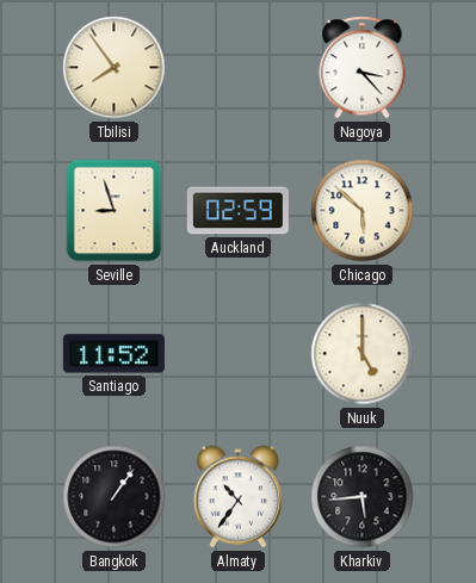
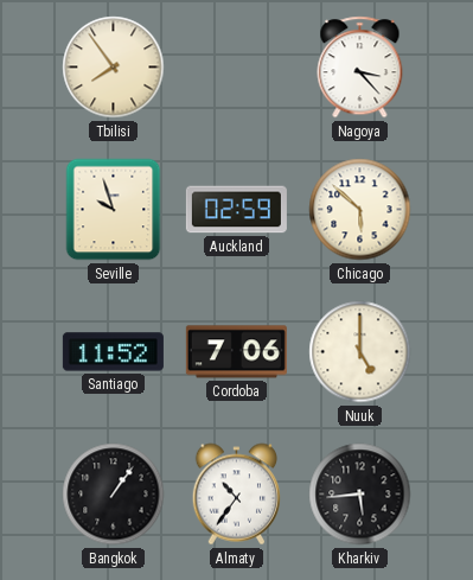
Seville: 8:57 -> 9:57
Cordoba: none -> 7:06
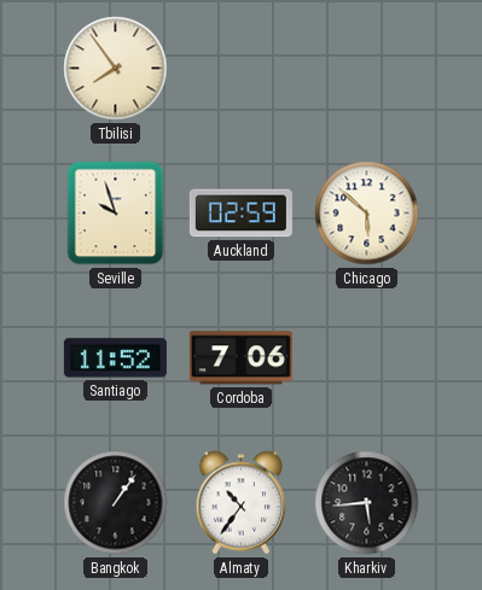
Nagoya: 3:23 -> none
Nuuk: 5:00 -> none
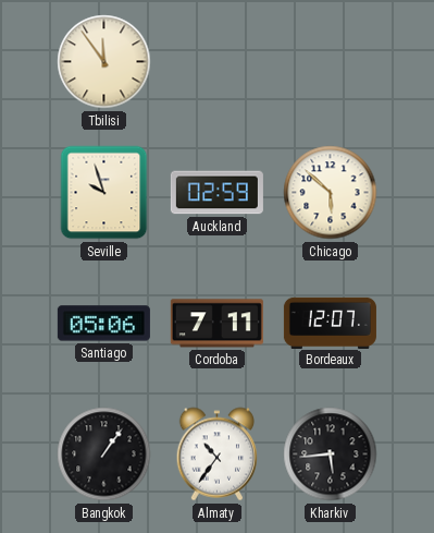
Tbilisi: 7:54 -> 11:54
Santiago: 11:52 -> 05:06
Cordoba: 7:06 -> 7:11
Bordeaux: none -> 12:07
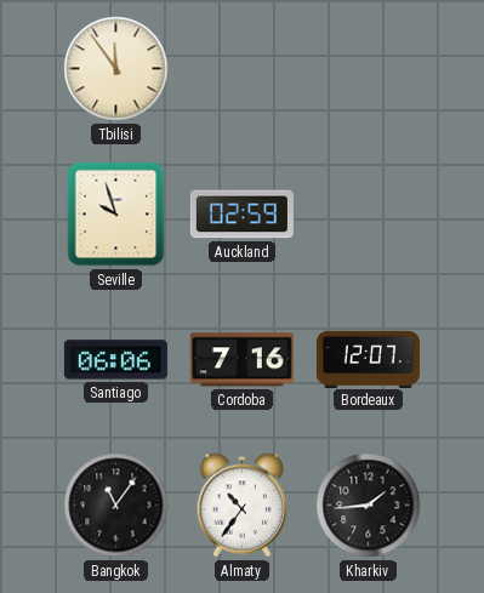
Chicago: 5:52 -> none
Santiago: 05:06 -> 06:06
Cordoba: 7:11 -> 7:16
Bangkok: 1:06 -> 11:06
Kharkiv: 5:44 -> 1:44
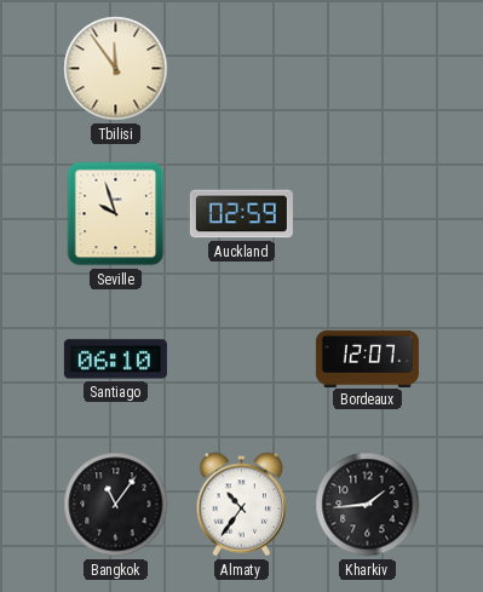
Santiago: 06:06 -> 06:10
Cordoba: 7:16 -> none
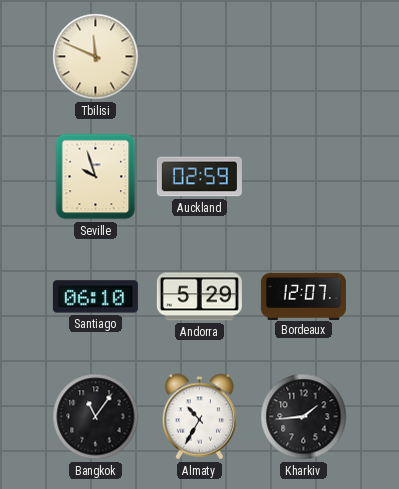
Tbilisi: 11:54 -> 11:49
Andorra: none -> 5:29
Almaty: 10:36 -> 10:35
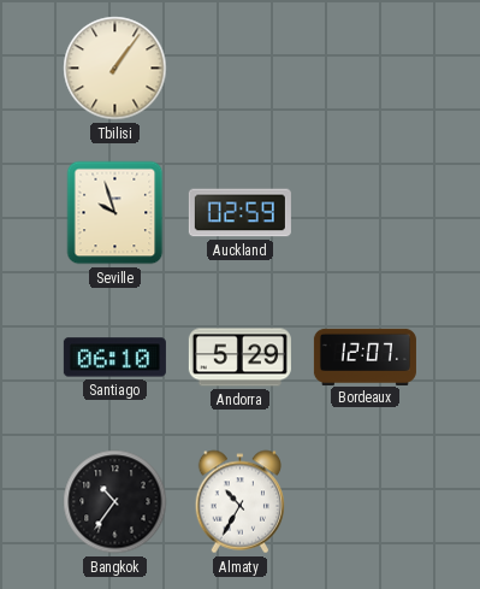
Tbilisi: 11:49 -> 1:06
Bangkok: 11:06 -> 10:36
Kharkiv: 1:44 -> none
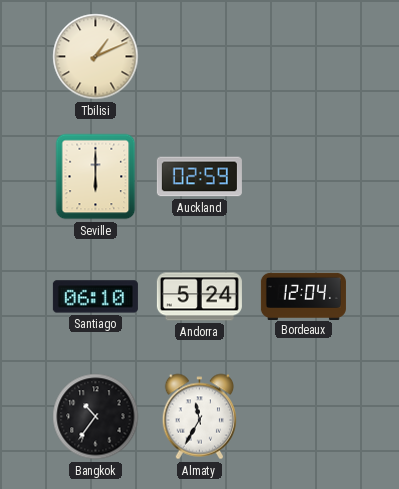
Tbilisi: 1:06 -> 1:11
Seville: 9:57 -> 6:00
Andorra: 5:29 -> 5:24
Bordeaux: 12:07 -> 12:04
Almaty: 10:35 -> 11:35
